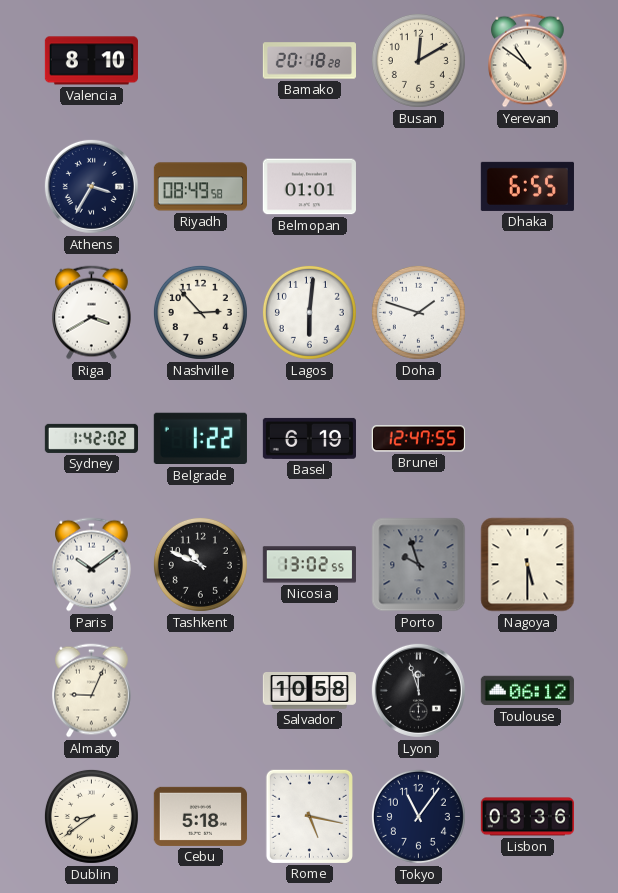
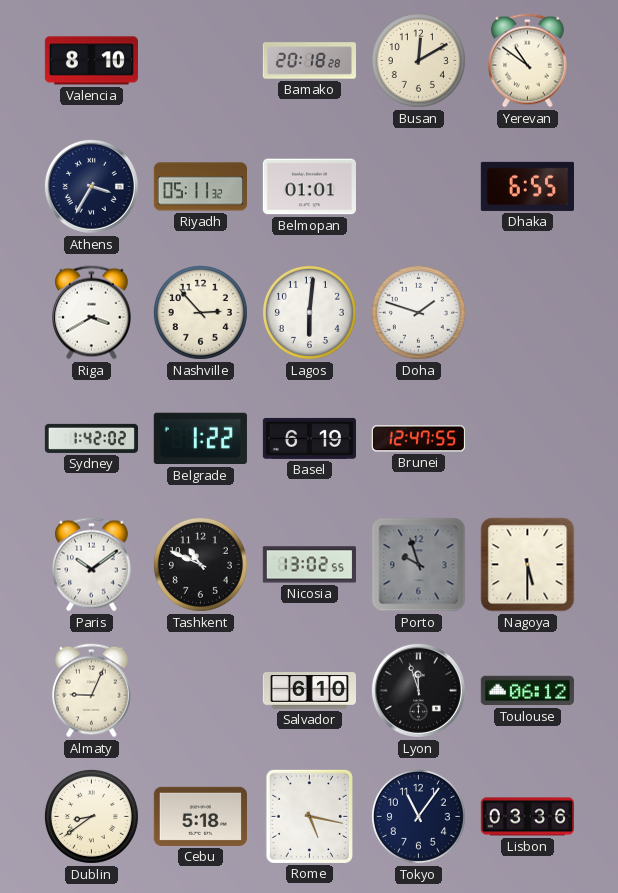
Riyadh: 08:49 -> 05:11
Salvador: 10:58 -> 6:10
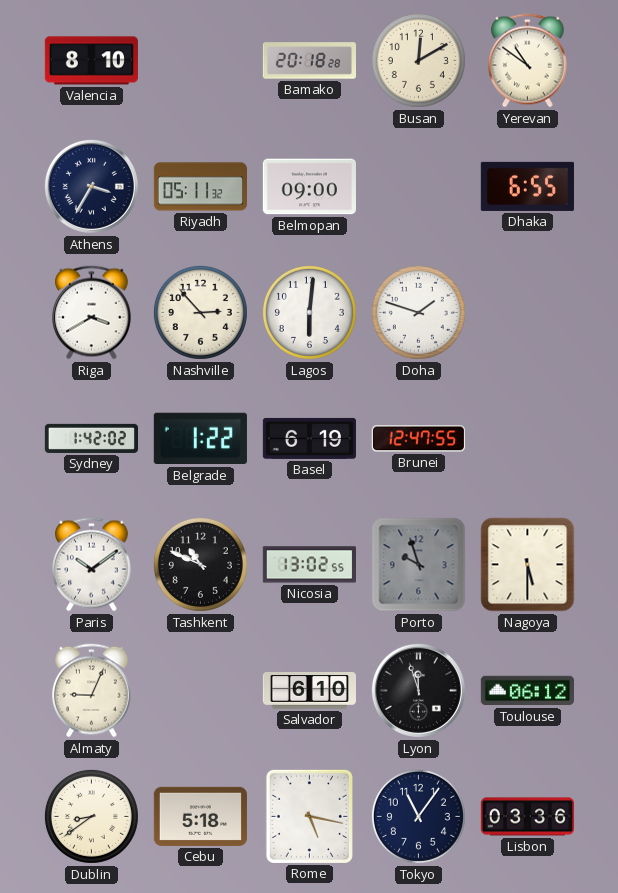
Belmopan: 01:01 -> 09:00
